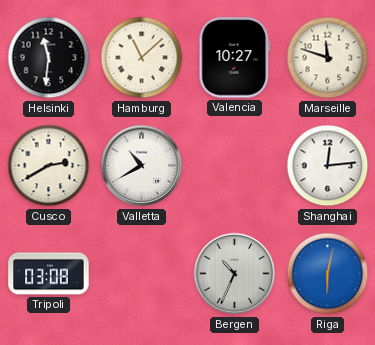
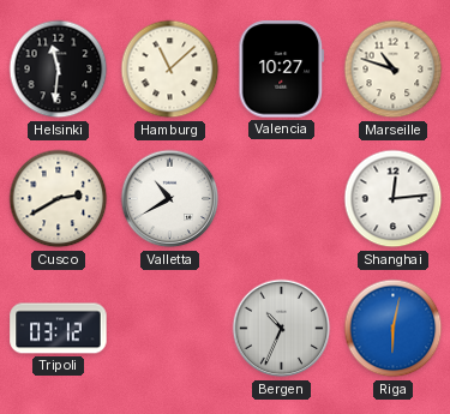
Marseille: 11:48 -> 10:48
Tripoli: 03:08 -> 03:12
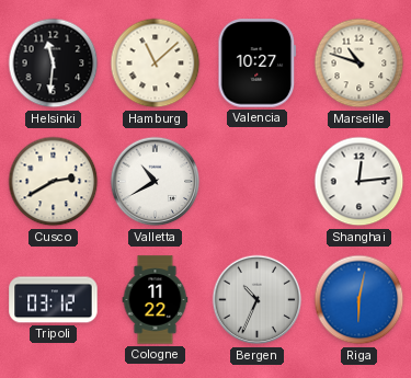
Cologne: none -> 11:22
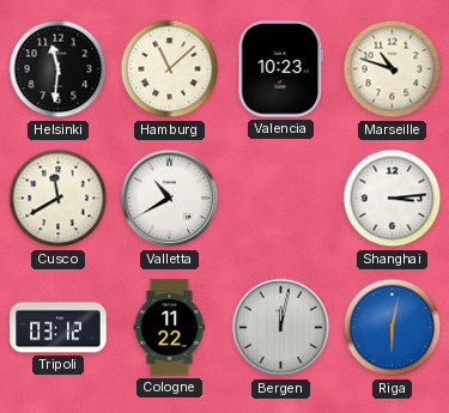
Valencia: 10:27 -> 10:23
Cusco: 2:40 -> 11:40
Shanghai: 12:14 -> 3:14
Bergen: 10:34 -> 12:02
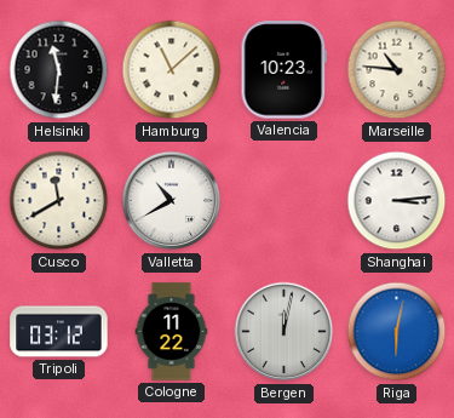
Marseille: 10:48 -> 10:46
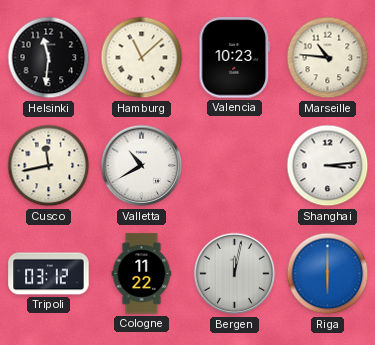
Cusco: 11:40 -> 11:43
Riga: 6:02 -> 6:00
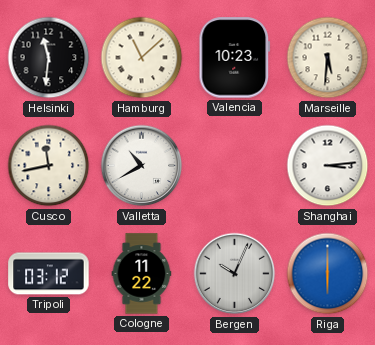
Marseille: 10:46 -> 5:31
Bergen: 12:02 -> 10:04
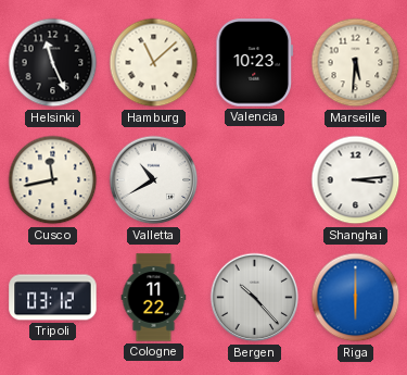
Helsinki: 11:31 -> 11:26
Bergen: 10:04 -> 10:23
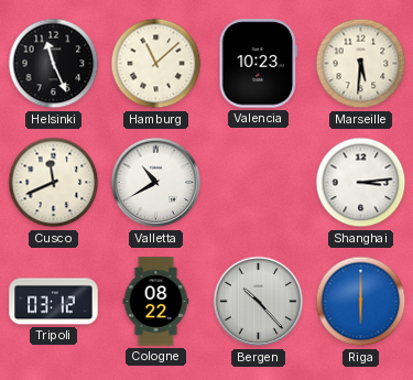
Cusco: 11:43 -> 11:41
Cologne: 11:22 -> 08:22
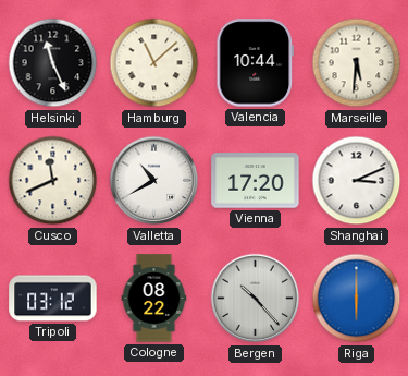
Valencia: 10:23 -> 10:44
Vienna: none -> 17:20
Shanghai: 3:14 -> 3:11
